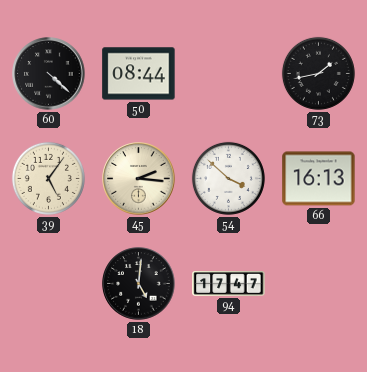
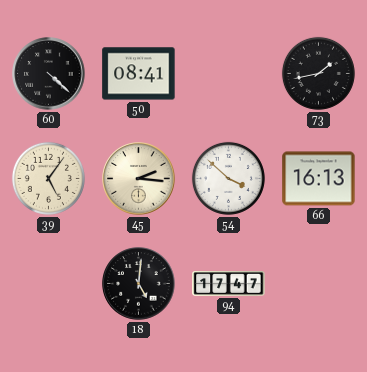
50: 08:44 -> 08:41
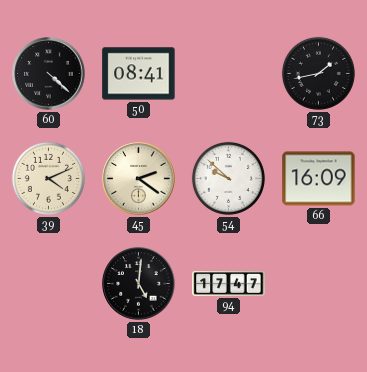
39: 5:06 -> 4:11
45: 2:16 -> 2:21
54: 3:52 -> 9:52
66: 16:13 -> 16:09
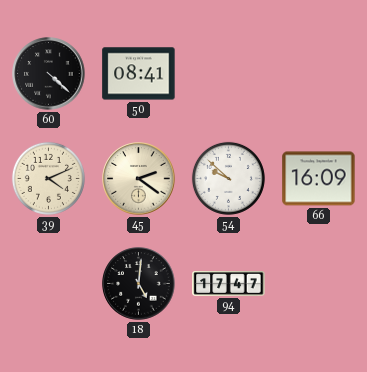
73: 1:43 -> none
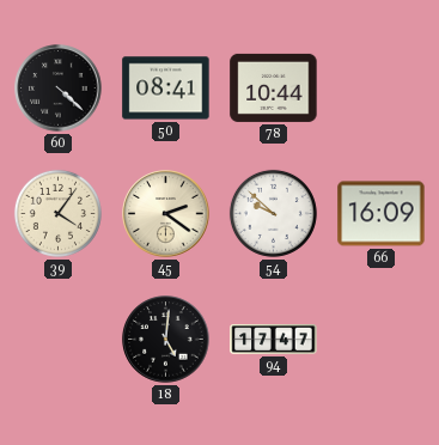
78: none -> 10:44
39: 4:11 -> 4:06
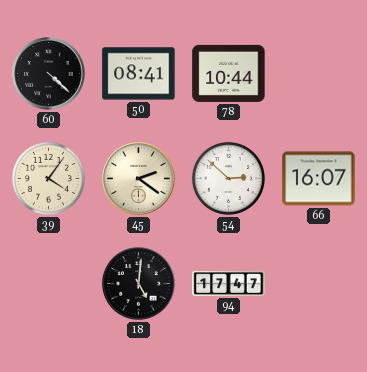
54: 9:52 -> 2:52
66: 16:09 -> 16:07
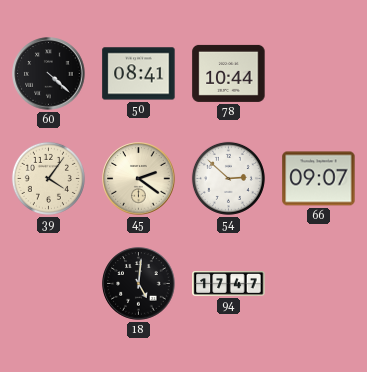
66: 16:07 -> 09:07
